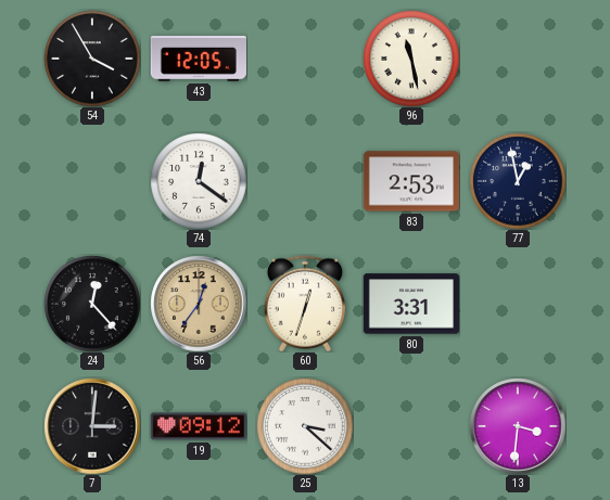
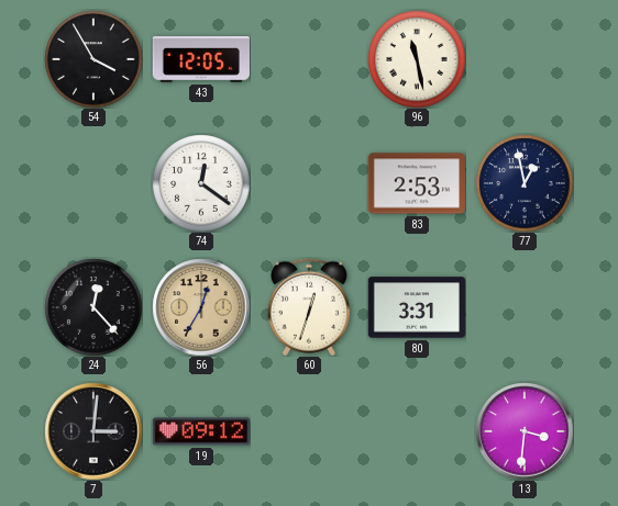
56: 12:36 -> 12:35
25: 3:22 -> none
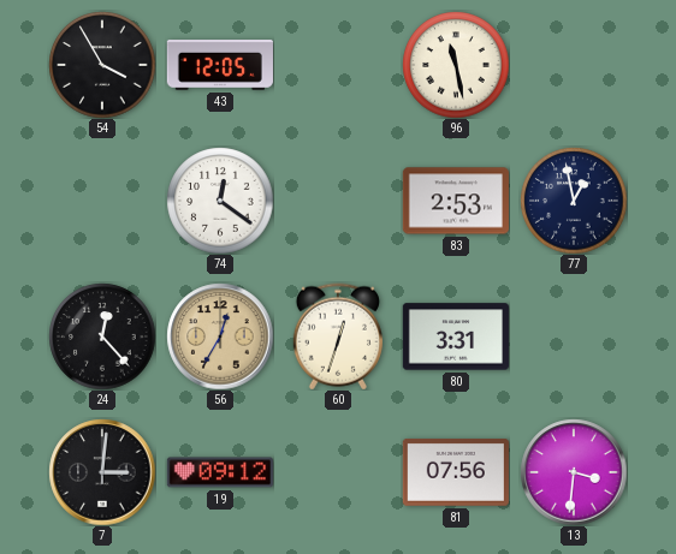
81: none -> 07:56
